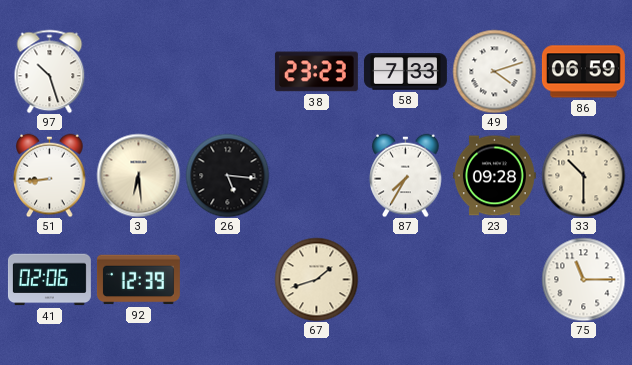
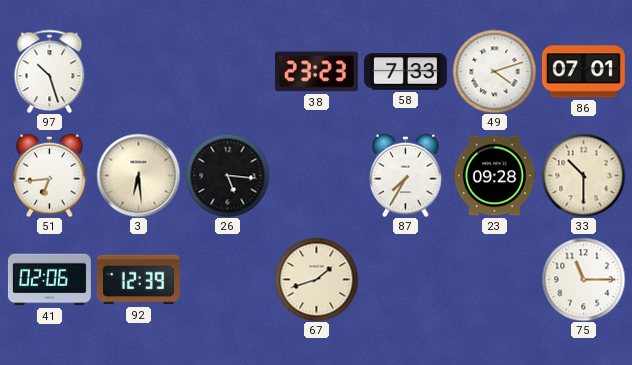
86: 06:59 -> 07:01
51: 8:44 -> 6:44
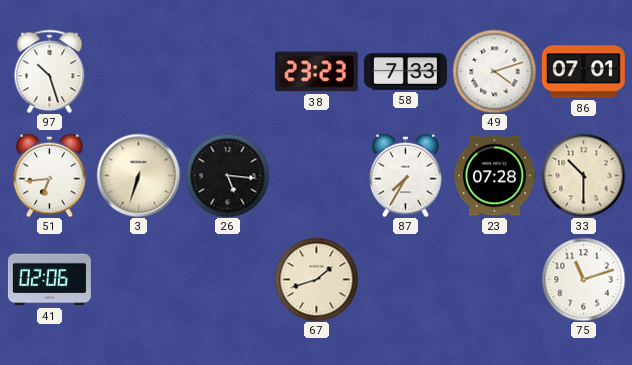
3: 6:29 -> 6:33
23: 09:28 -> 07:28
92: 12:39 -> none
75: 11:15 -> 11:12
